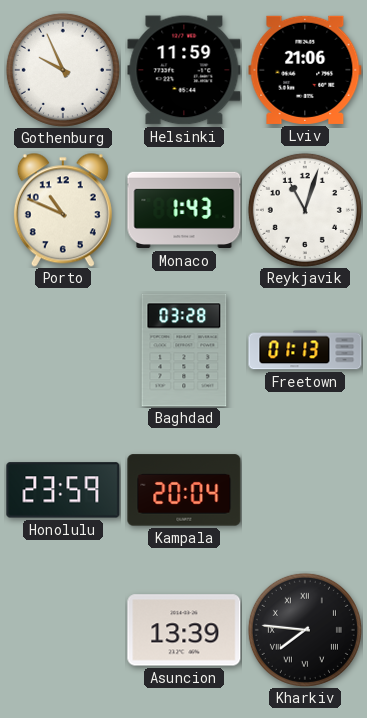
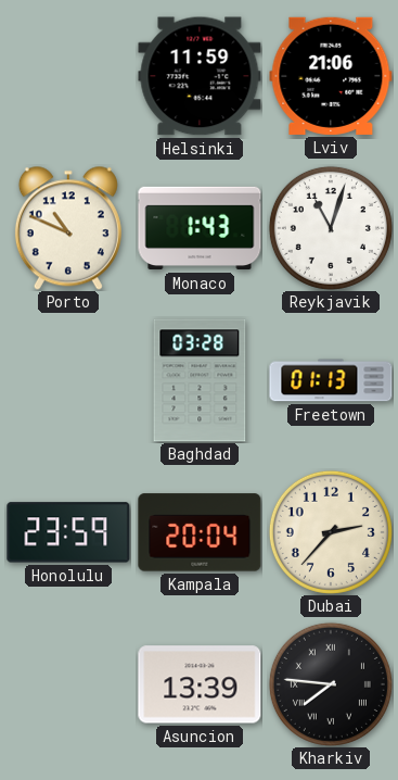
Gothenburg: 9:56 -> none
Dubai: none -> 2:37
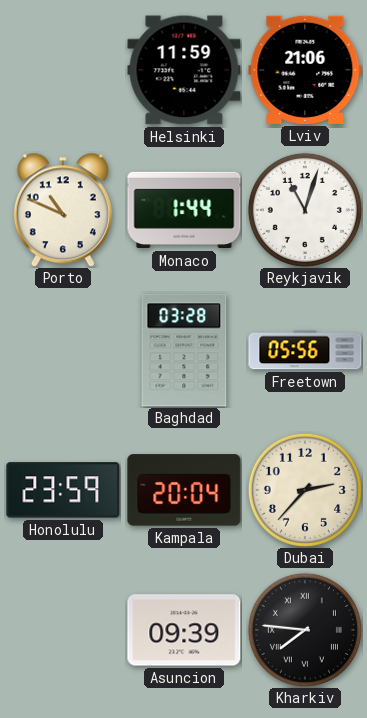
Monaco: 1:43 -> 1:44
Freetown: 01:13 -> 05:56
Asuncion: 13:39 -> 09:39
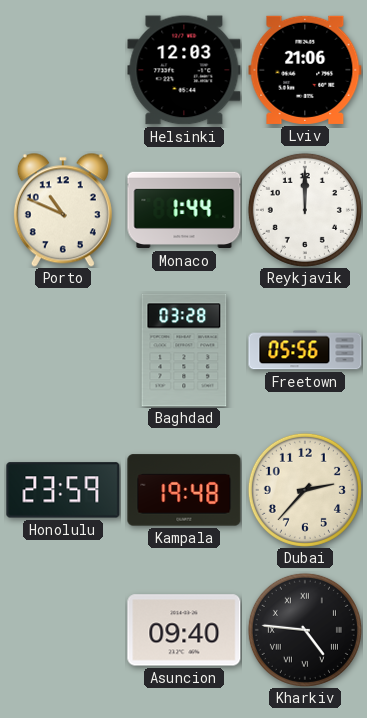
Helsinki: 11:59 -> 12:03
Reykjavik: 11:03 -> 12:00
Kampala: 20:04 -> 19:48
Asuncion: 09:39 -> 09:40
Kharkiv: 7:46 -> 4:46
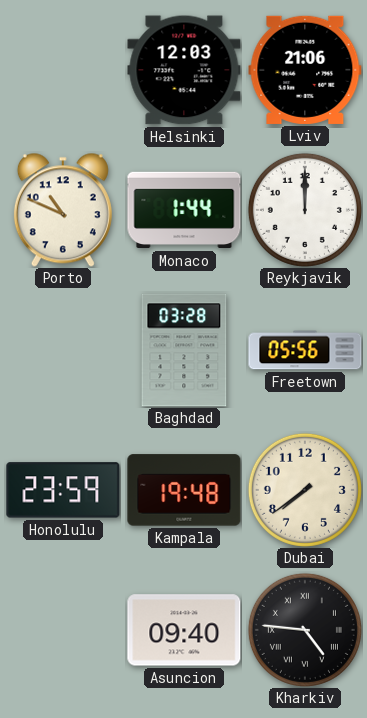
Dubai: 2:37 -> 7:39
